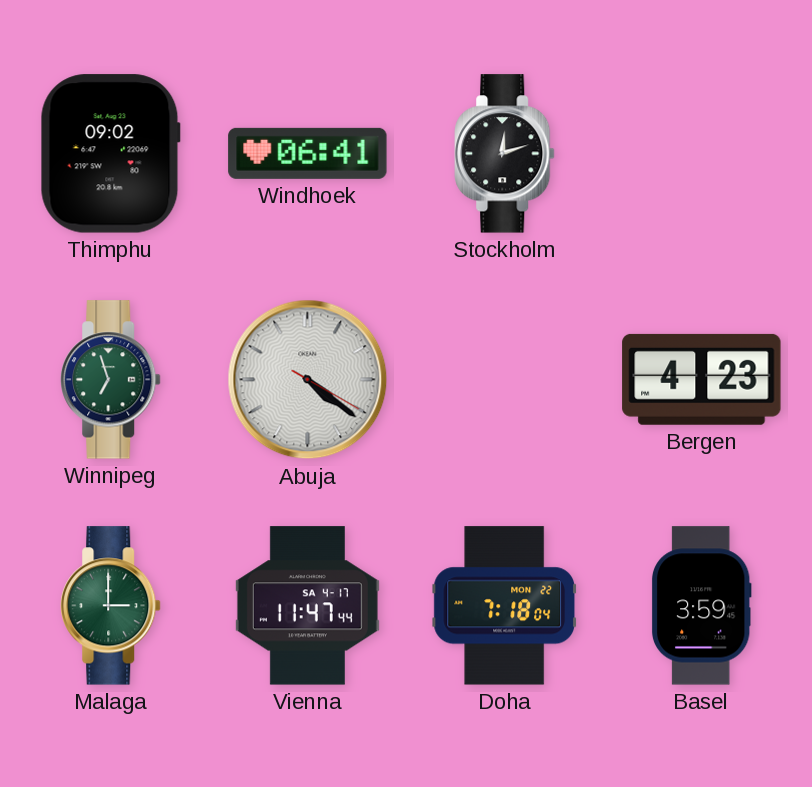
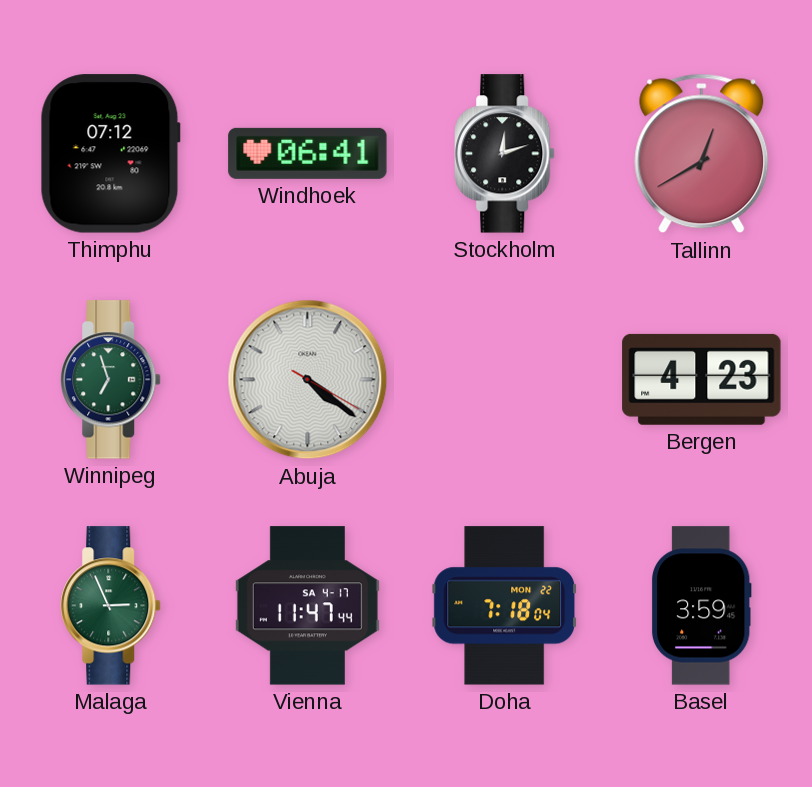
Thimphu: 09:02 -> 07:12
Tallinn: none -> 12:40
Malaga: 3:00 -> 2:56
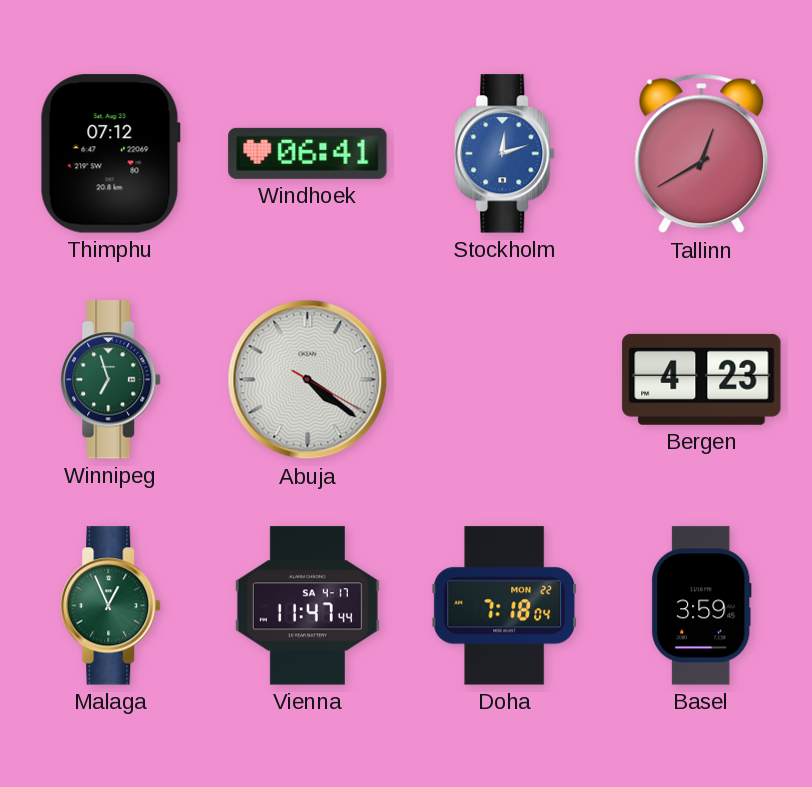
Stockholm dial: black -> blue
Malaga: 2:56 -> 12:56
